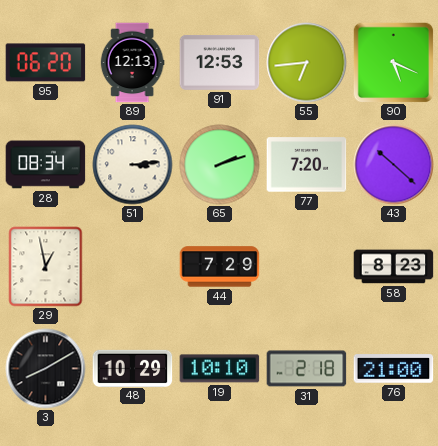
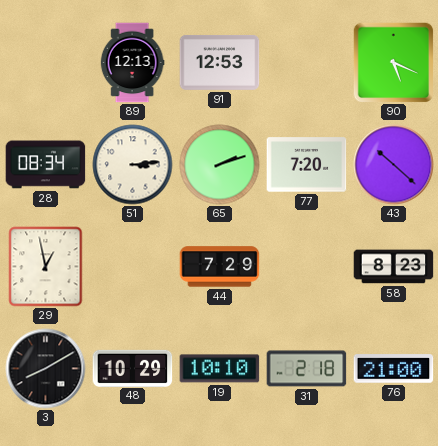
95: 06:20 -> none
55: 6:44 -> none
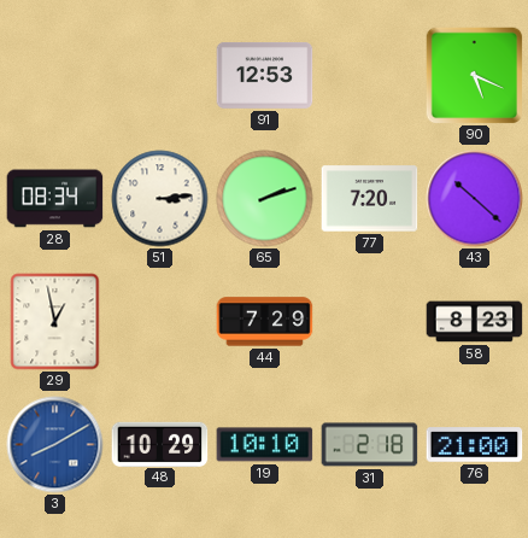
89: 12:13 -> none
3 dial: black -> blue
